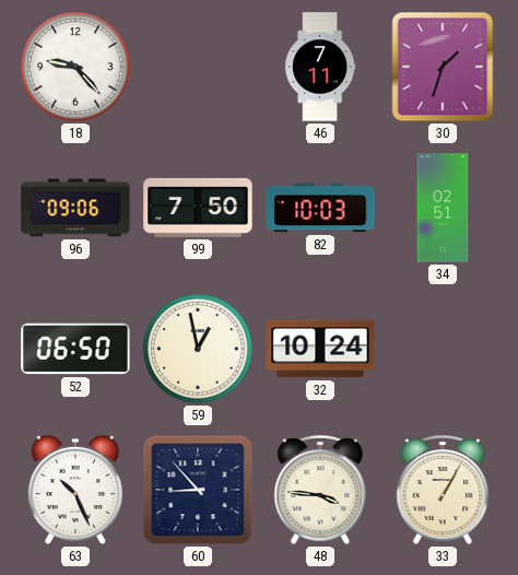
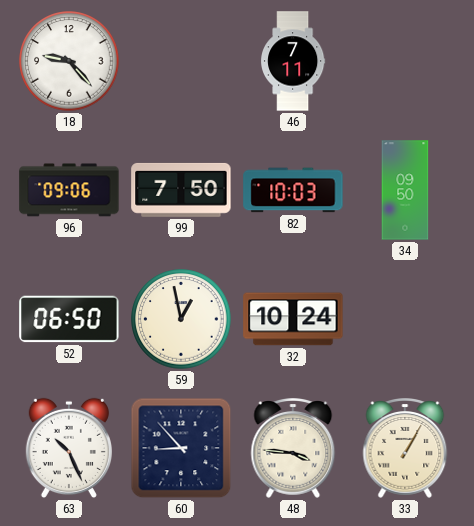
30: 1:33 -> none
34: 02:51 -> 09:50
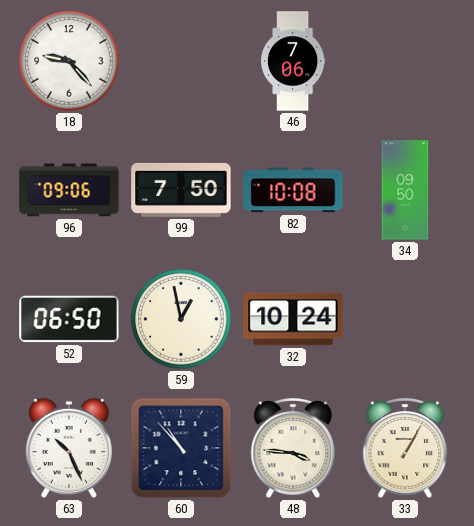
46: 7:11 -> 7:06
82: 10:03 -> 10:08
60: 8:53 -> 10:53
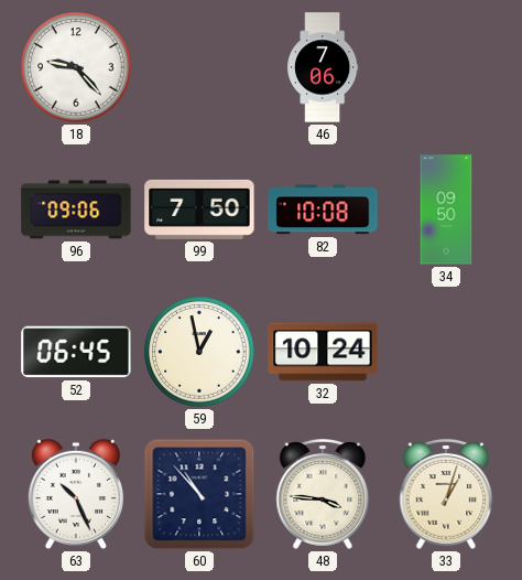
52: 06:50 -> 06:45
33: 1:05 -> 1:03
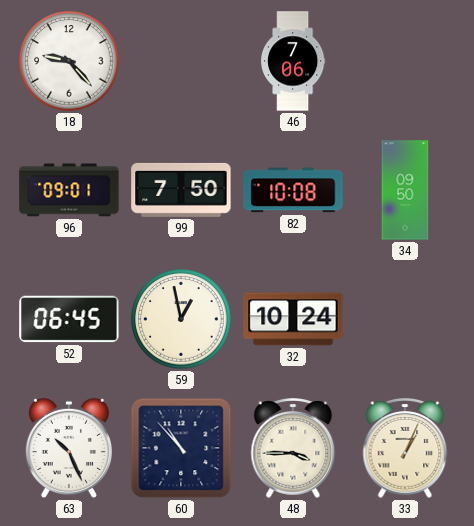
96: 09:06 -> 09:01
48: 3:46 -> 3:45
33: 1:03 -> 1:04
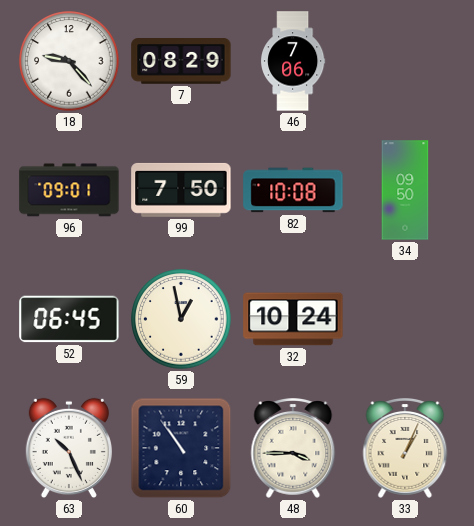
7: none -> 08:29
60: 10:53 -> 10:54
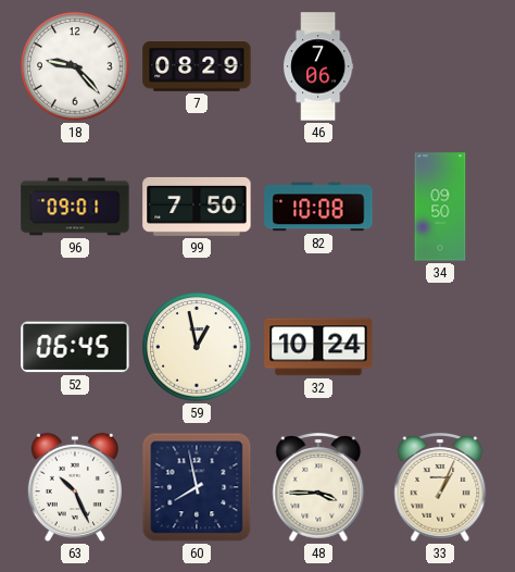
60: 10:54 -> 7:58
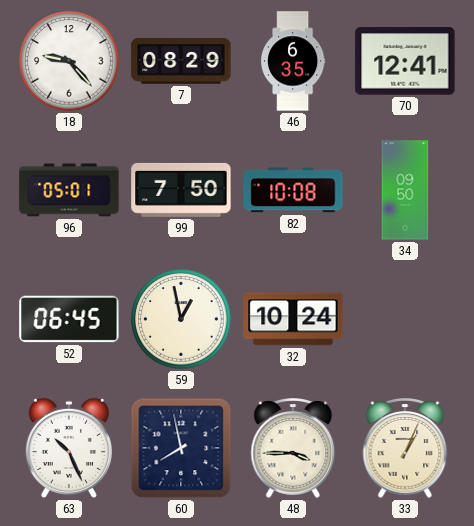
46: 7:06 -> 6:35
70: none -> 12:41
96: 09:01 -> 05:01
